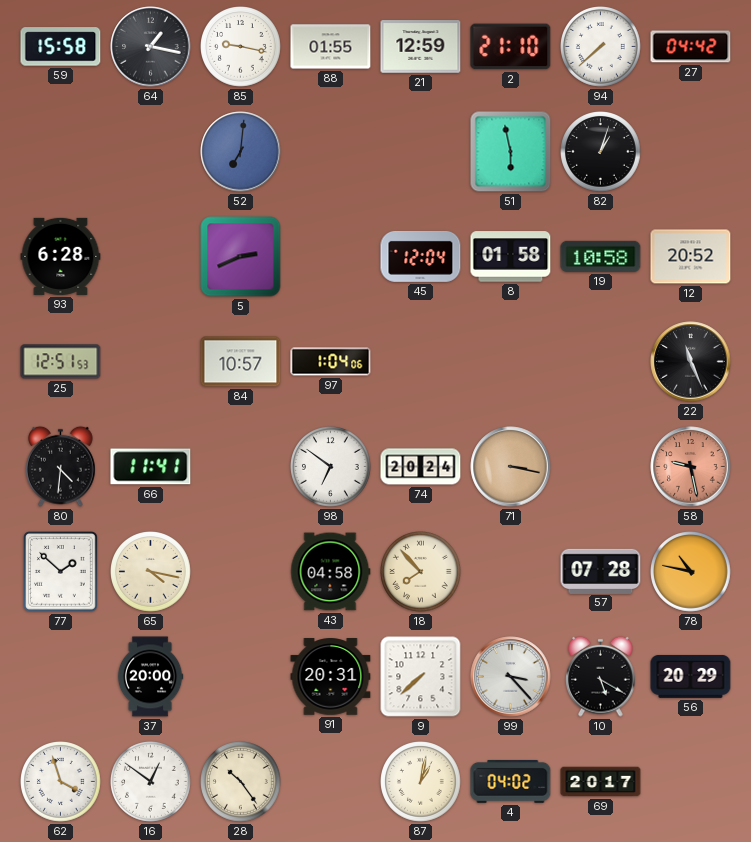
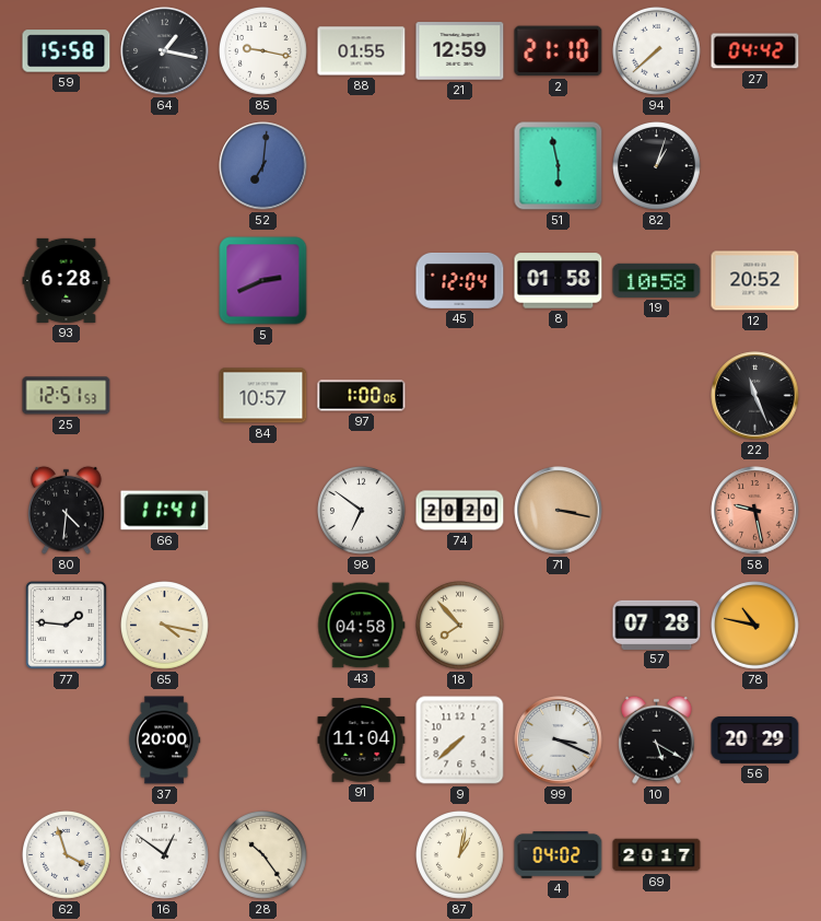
97: 1:04 -> 1:00
74: 20:24 -> 20:20
77: 1:52 -> 1:46
91: 20:31 -> 11:04
99: 3:23 -> 3:19
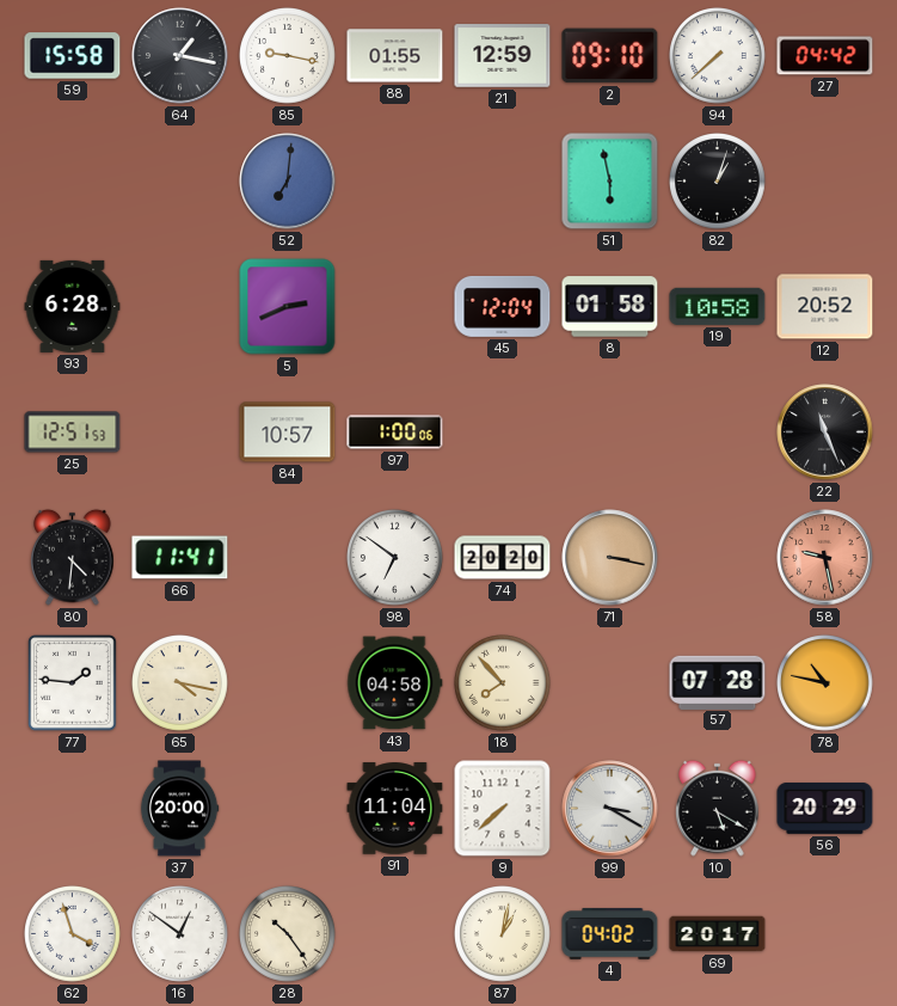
2: 21:10 -> 09:10
99: 3:19 -> 3:20
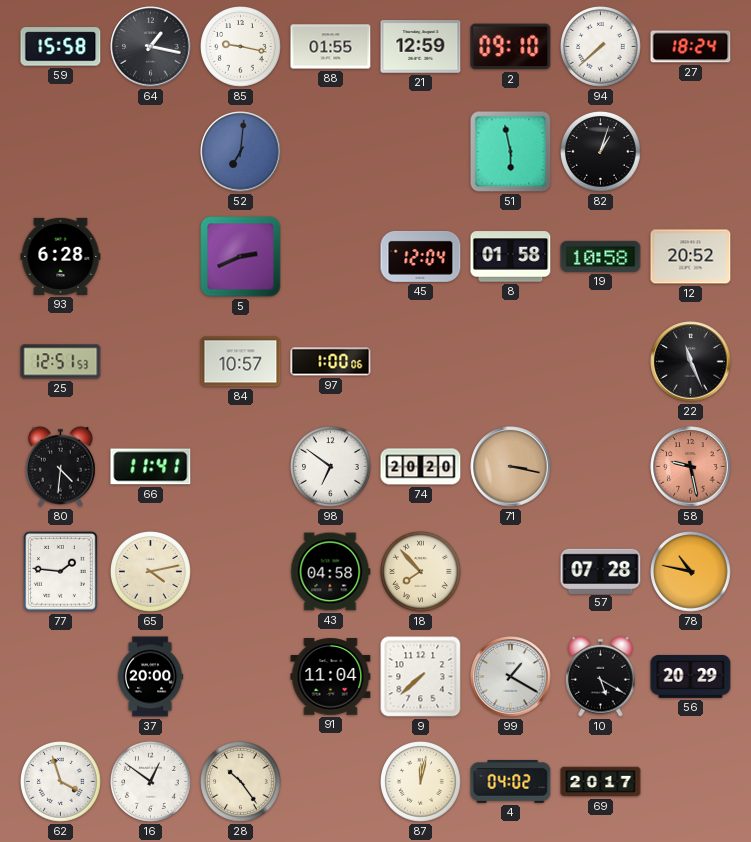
27: 04:42 -> 18:24
65: 4:17 -> 4:13
99: 3:20 -> 1:20
87: 1:02 -> 12:02
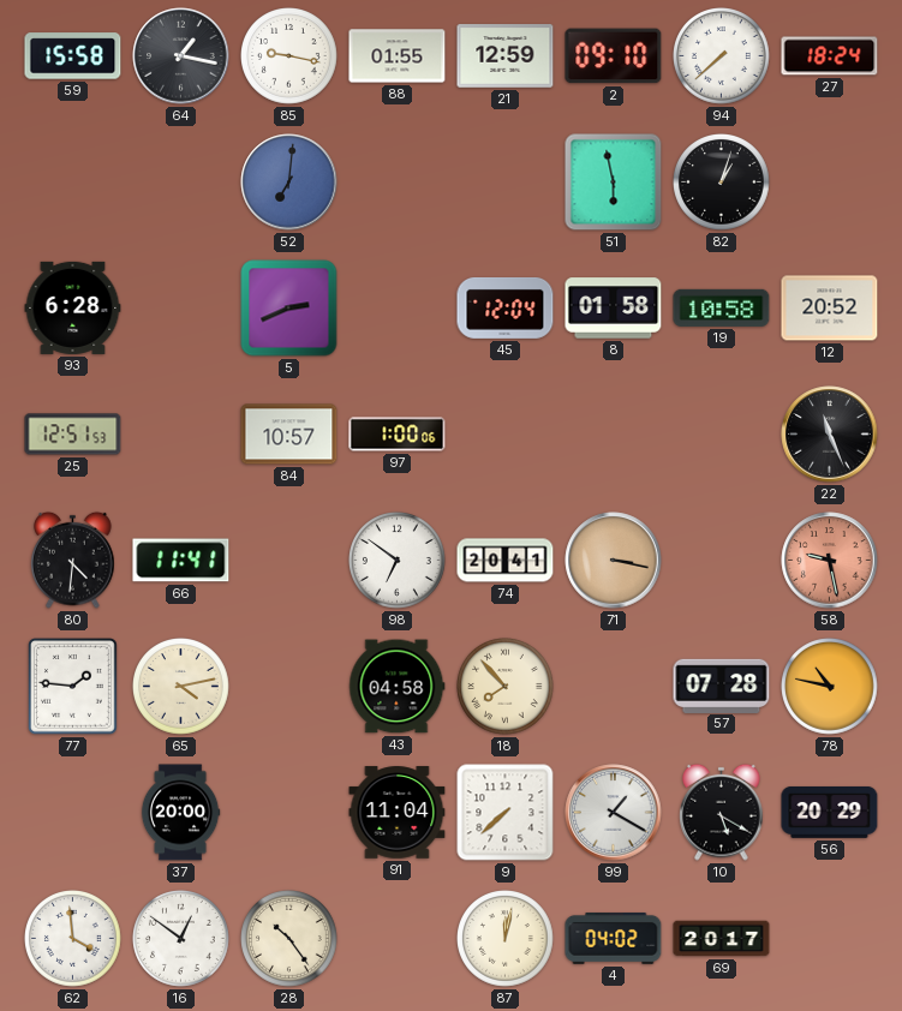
74: 20:20 -> 20:41
62: 3:57 -> 3:59
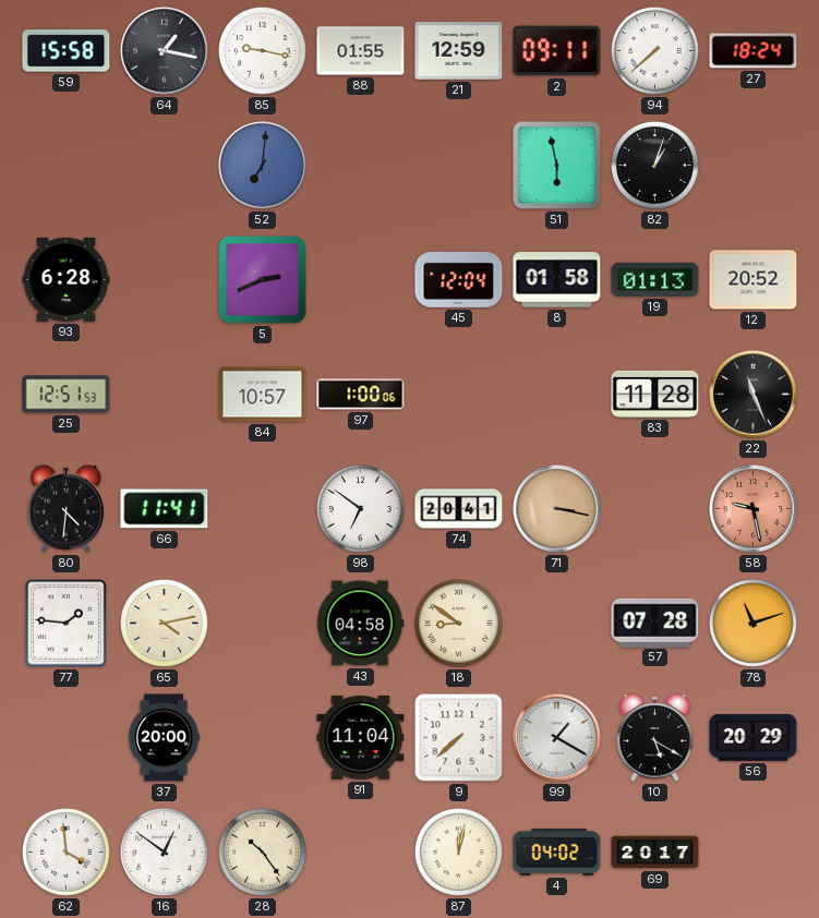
2: 09:10 -> 09:11
19: 10:58 -> 01:13
83: none -> 11:28
18: 7:53 -> 8:51
78: 10:47 -> 11:12
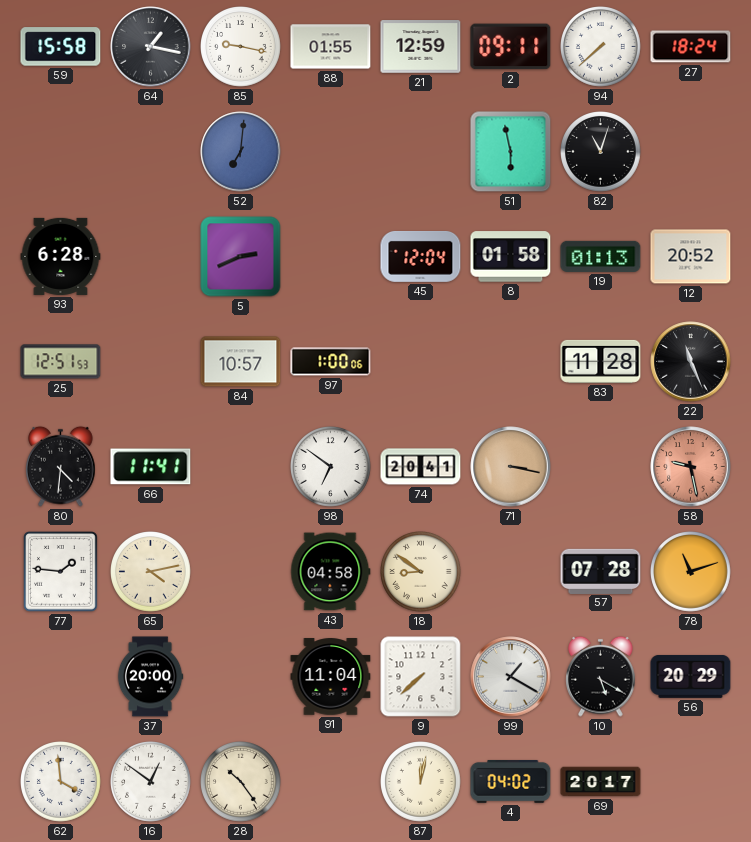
82: 1:03 -> 11:03
